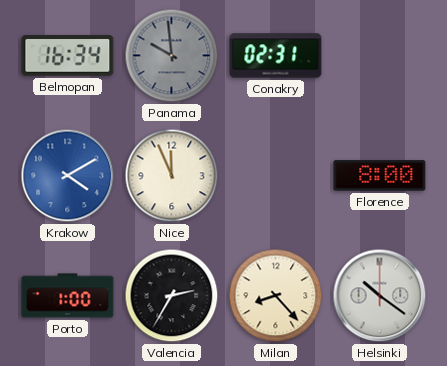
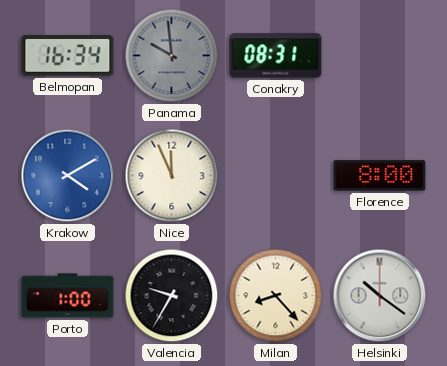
Conakry: 02:31 -> 08:31
Valencia: 2:35 -> 9:35
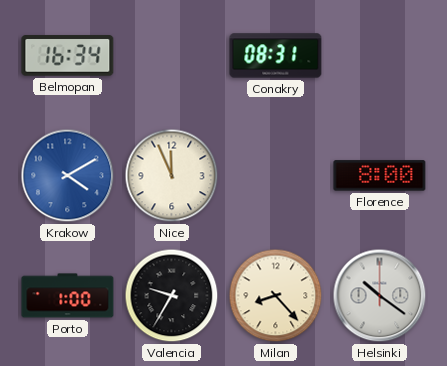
Panama: 9:59 -> none
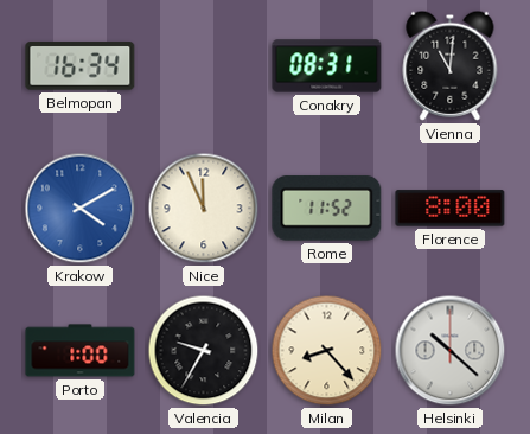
Vienna: none -> 11:01
Rome: none -> 11:52
Helsinki: 10:21 -> 10:22
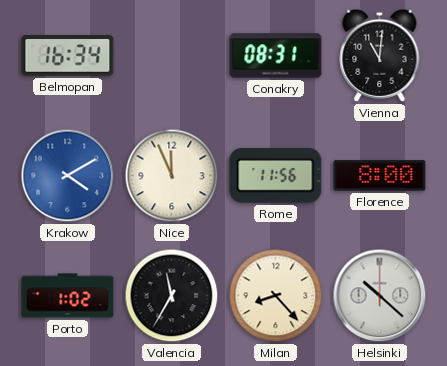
Rome: 11:52 -> 11:56
Porto: 1:00 -> 1:02
Valencia: 9:35 -> 11:35
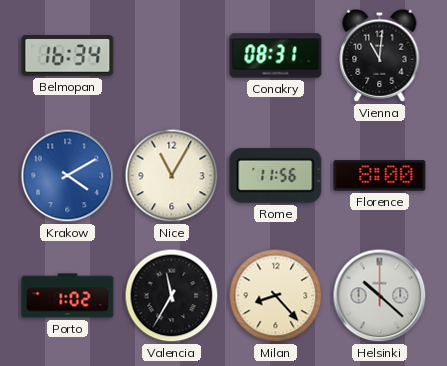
Nice: 11:56 -> 11:05
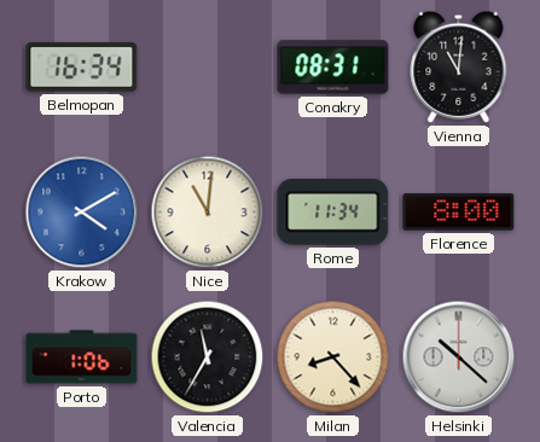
Nice: 11:05 -> 11:01
Rome: 11:56 -> 11:34
Porto: 1:02 -> 1:06
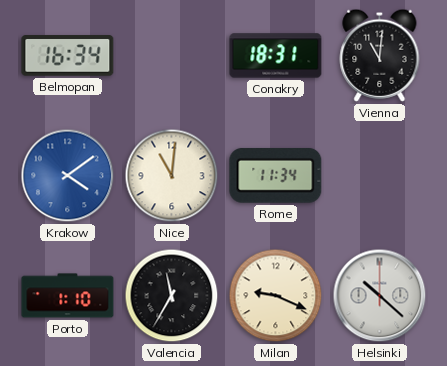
Conakry: 08:31 -> 18:31
Krakow: 4:10 -> 4:09
Florence: 8:00 -> none
Porto: 1:06 -> 1:10
Milan: 8:23 -> 9:19
